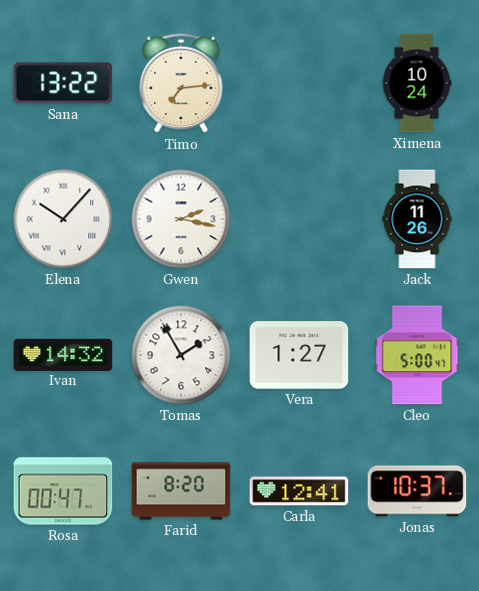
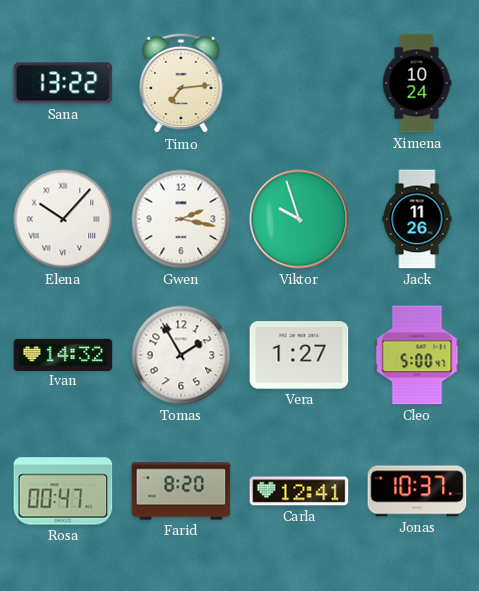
Viktor: none -> 9:57
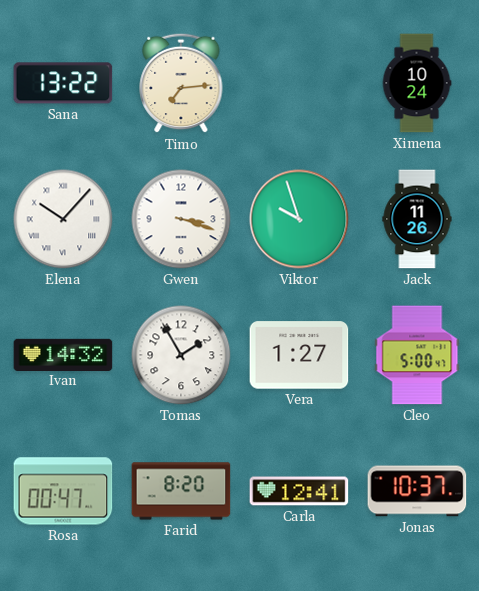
Gwen: 2:17 -> 3:18
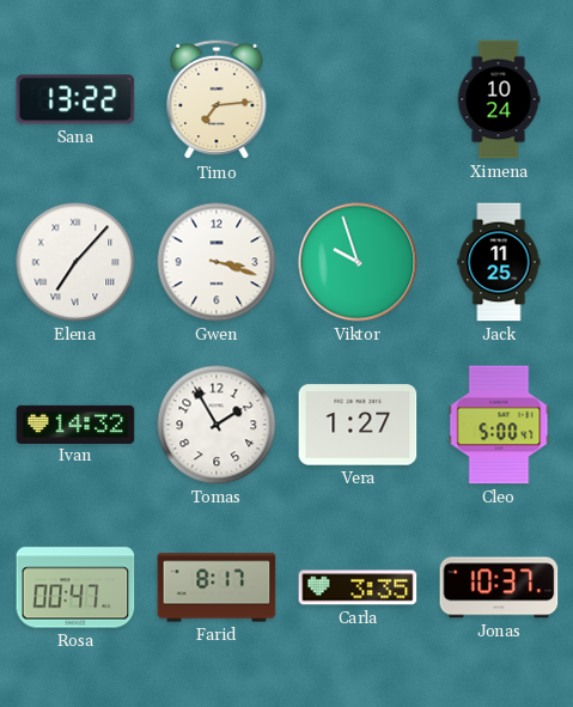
Elena: 10:07 -> 7:07
Jack: 11:26 -> 11:25
Farid: 8:20 -> 8:17
Carla: 12:41 -> 3:35
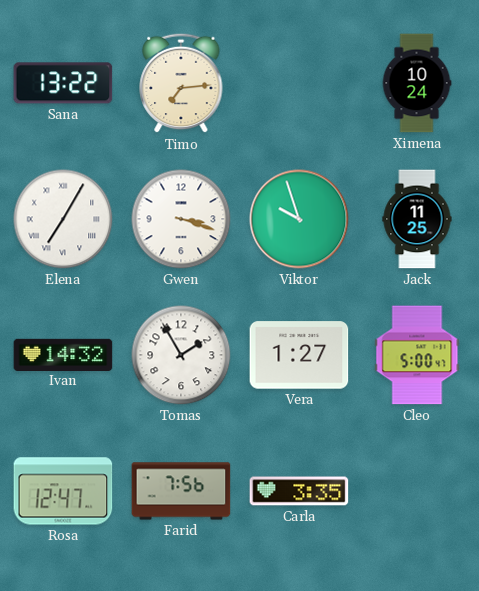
Elena: 7:07 -> 7:05
Rosa: 00:47 -> 12:47
Farid: 8:17 -> 7:56
Jonas: 10:37 -> none
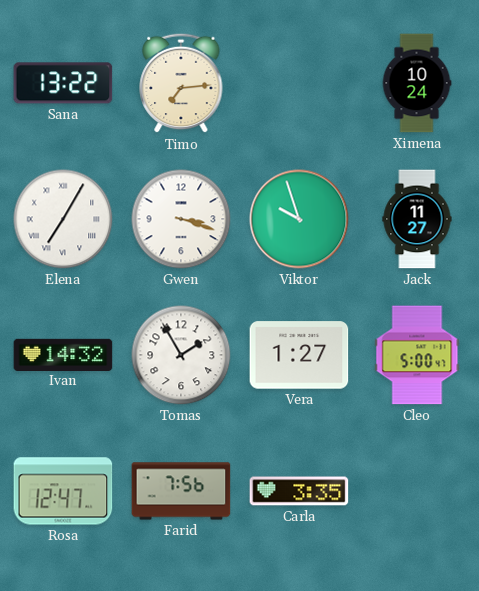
Jack: 11:25 -> 11:27
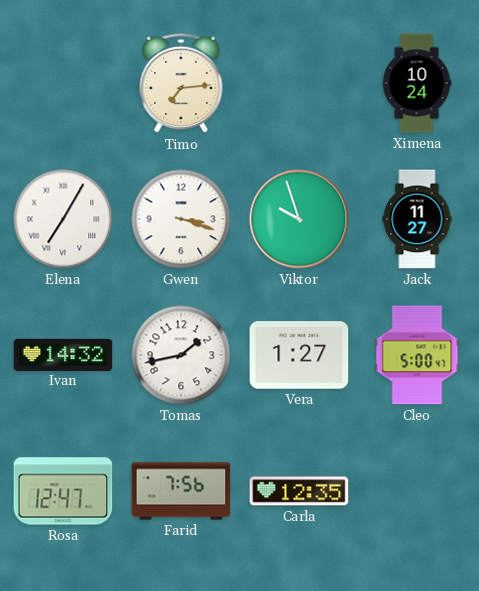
Sana: 13:22 -> none
Tomas: 1:55 -> 1:43
Carla: 3:35 -> 12:35
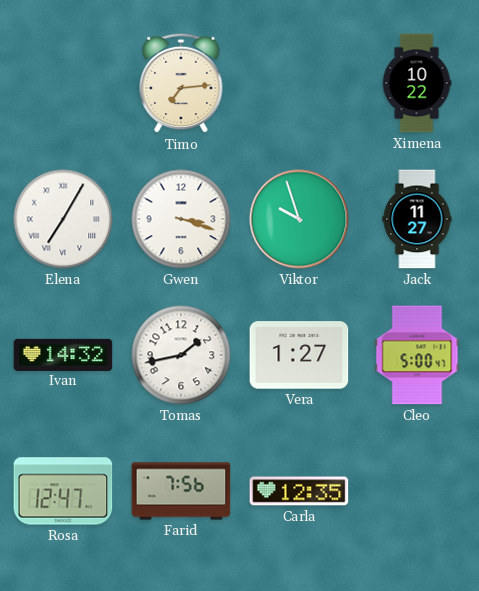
Ximena: 10:24 -> 10:22
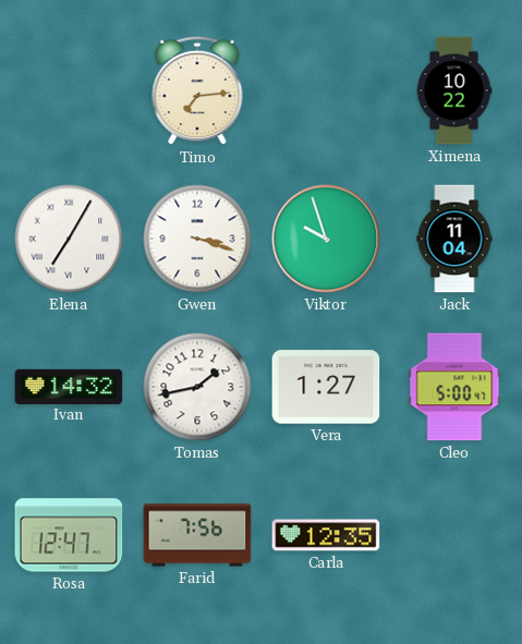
Jack: 11:27 -> 11:04
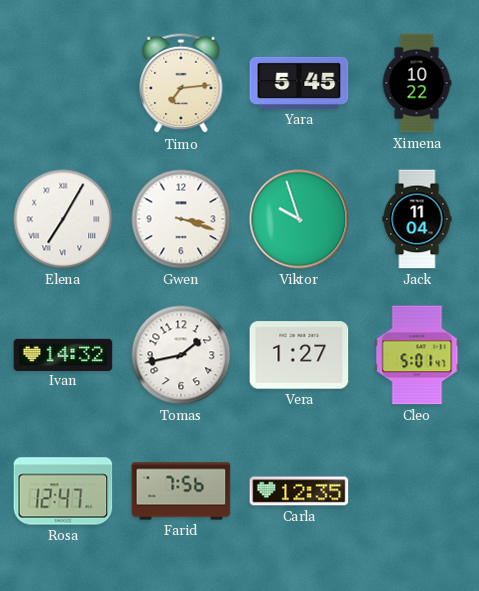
Yara: none -> 5:45
Cleo: 5:00 -> 5:01
